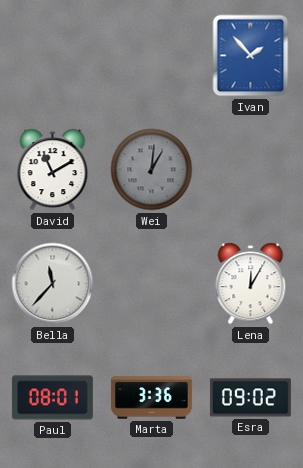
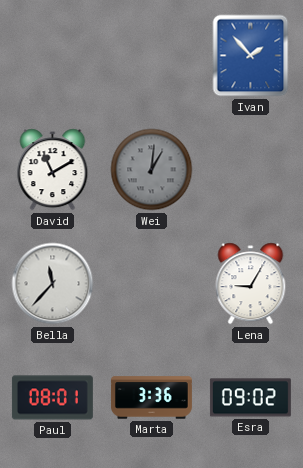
Lena: 12:05 -> 9:05
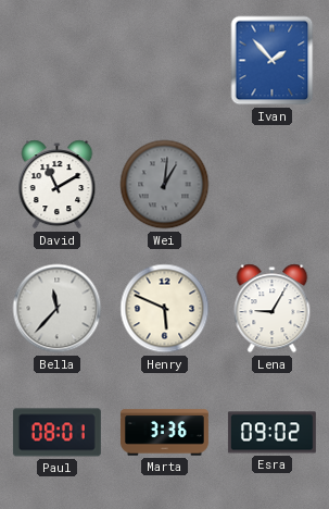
Henry: none -> 5:49
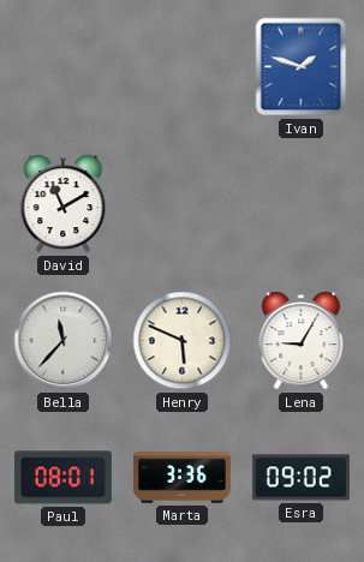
Ivan: 1:53 -> 1:48
Wei: 1:01 -> none
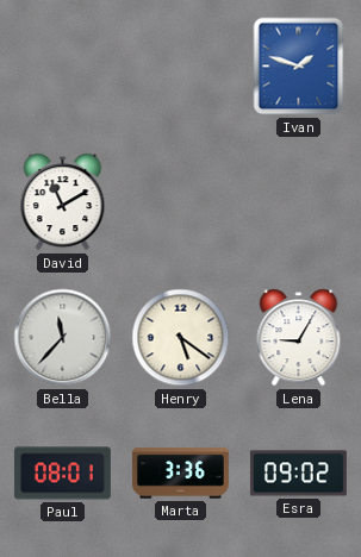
Henry: 5:49 -> 5:21
